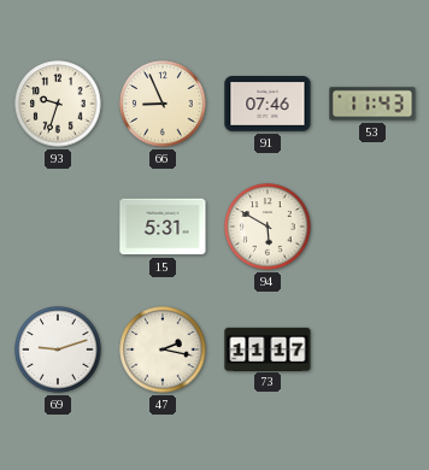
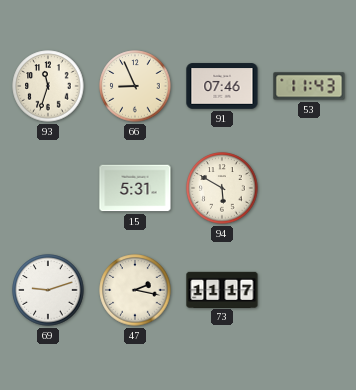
93: 9:33 -> 11:33
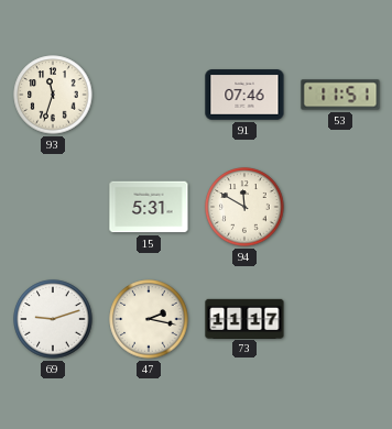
66: 8:56 -> none
53: 11:43 -> 11:51
94: 5:50 -> 11:50
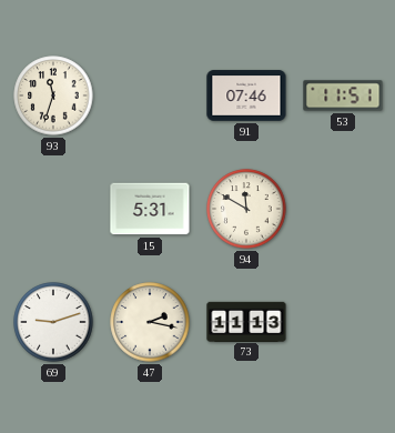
73: 11:17 -> 11:13
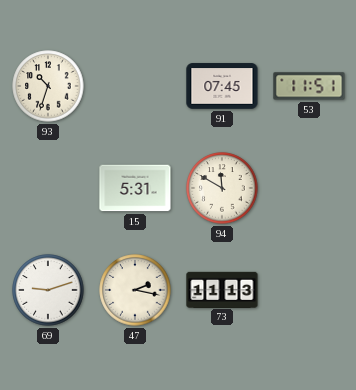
93: 11:33 -> 10:33
91: 07:46 -> 07:45
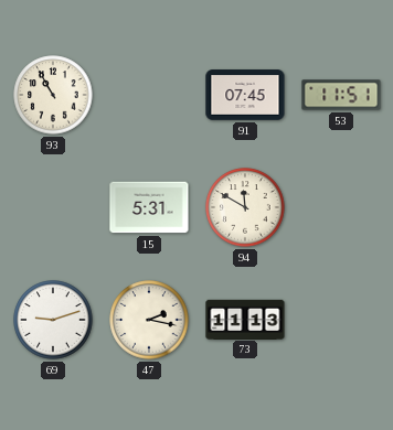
93: 10:33 -> 10:55
